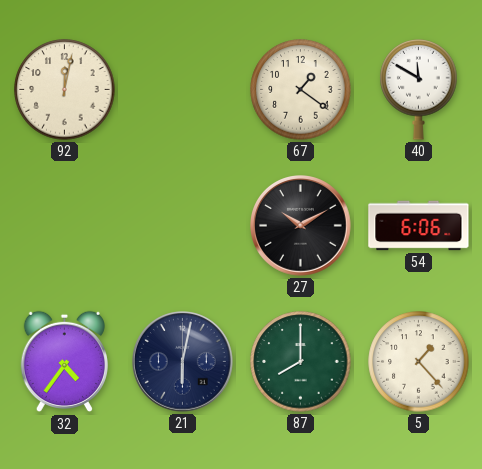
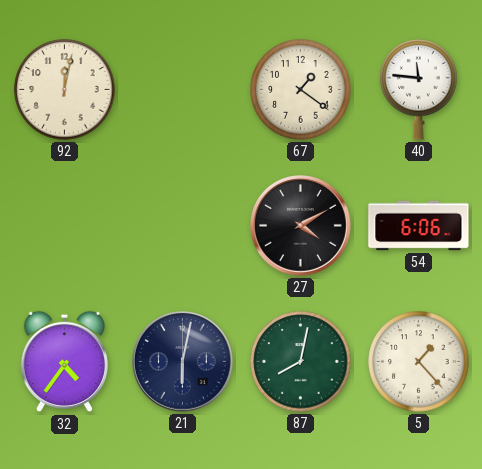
40: 11:50 -> 11:46
27: 10:10 -> 4:10
87: 8:00 -> 8:02
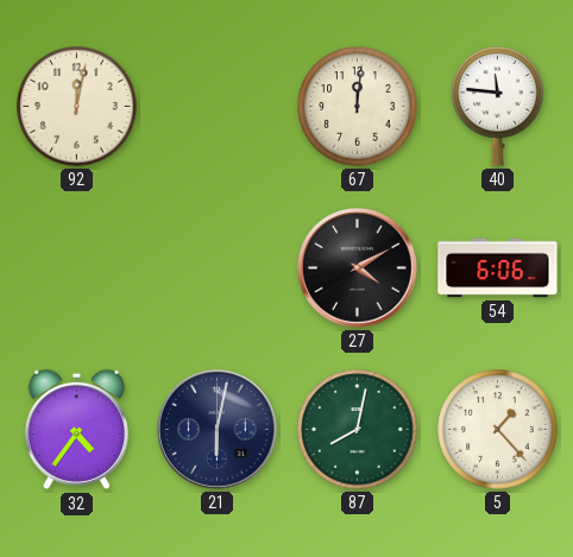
67: 1:21 -> 12:01
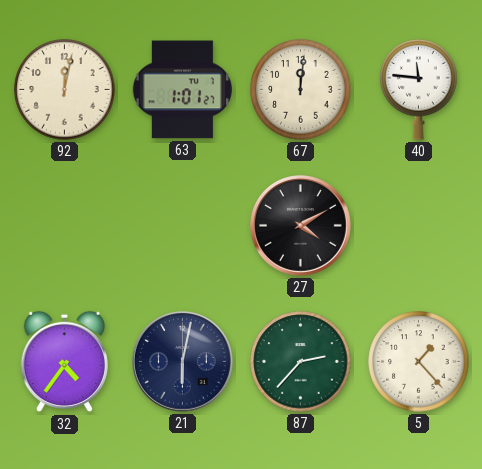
63: none -> 1:01
54: 6:06 -> none
87: 8:02 -> 2:37
